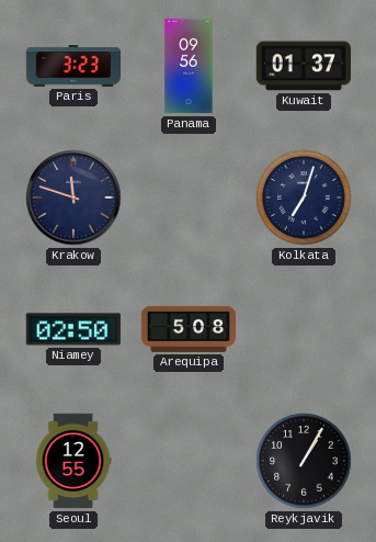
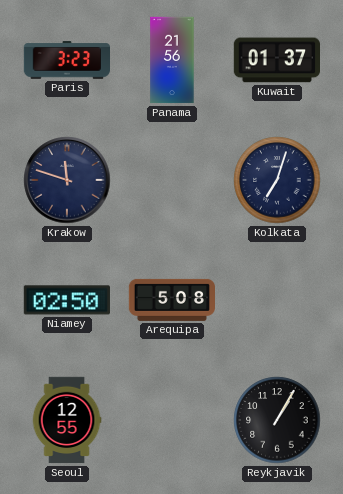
Panama: 09:56 -> 21:56
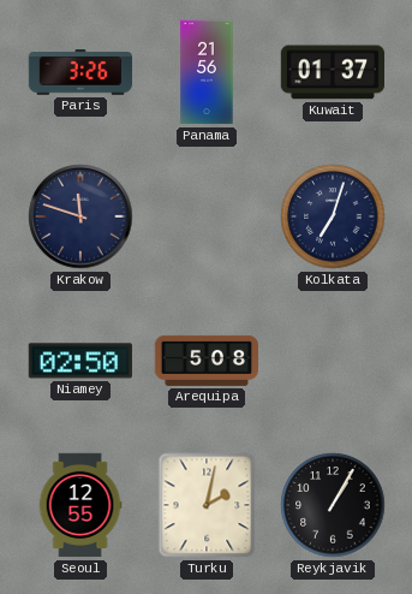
Paris: 3:23 -> 3:26
Turku: none -> 2:02
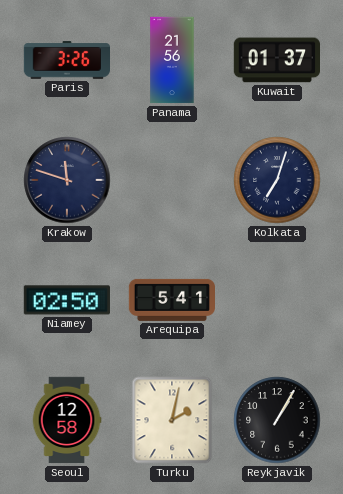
Arequipa: 5:08 -> 5:41
Seoul: 12:55 -> 12:58
